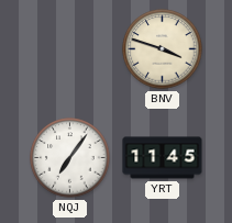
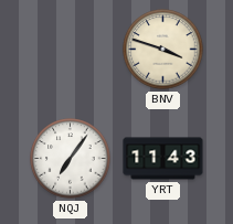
YRT: 11:45 -> 11:43
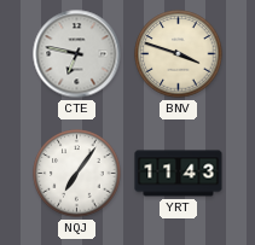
CTE: none -> 6:47
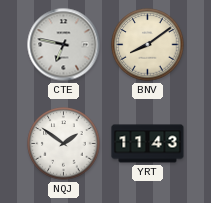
BNV: 3:48 -> 8:09
NQJ: 7:06 -> 1:51
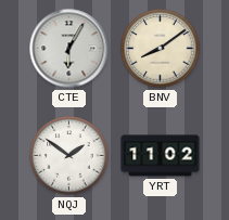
CTE: 6:47 -> 6:05
YRT: 11:43 -> 11:02
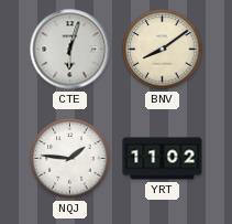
CTE: 6:05 -> 6:03
NQJ: 1:51 -> 1:46
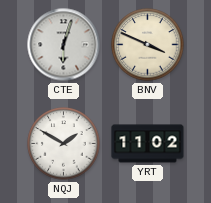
BNV: 8:09 -> 3:49
NQJ: 1:46 -> 1:50
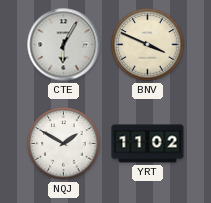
CTE: 6:03 -> 6:05
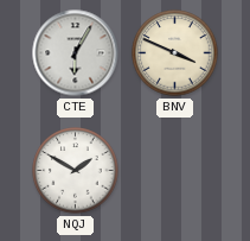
YRT: 11:02 -> none
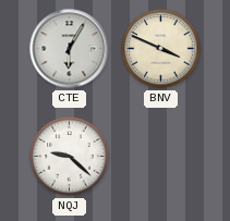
NQJ: 1:50 -> 9:22
